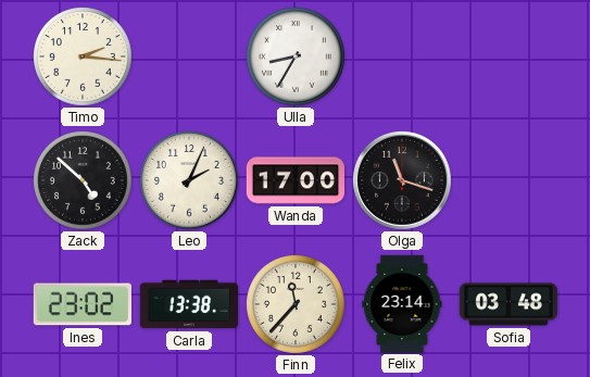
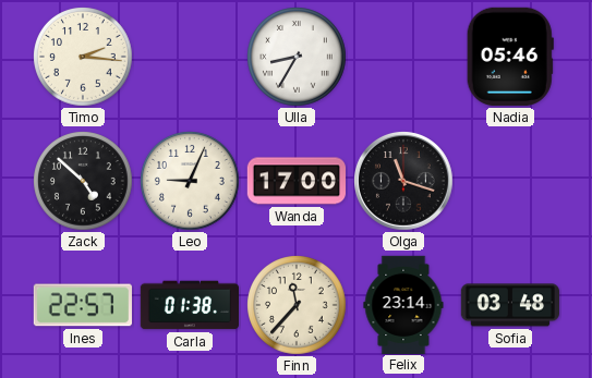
Nadia: none -> 05:46
Leo: 2:04 -> 9:04
Ines: 23:02 -> 22:57
Carla: 13:38 -> 01:38
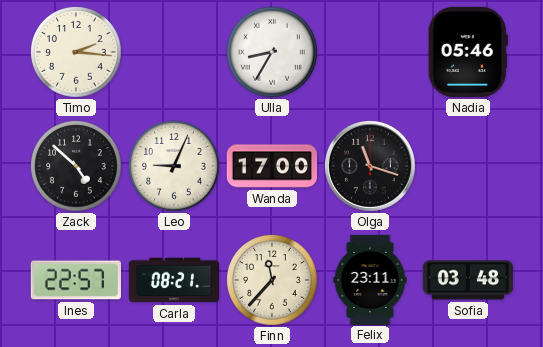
Carla: 01:38 -> 08:21
Felix: 23:14 -> 23:11
